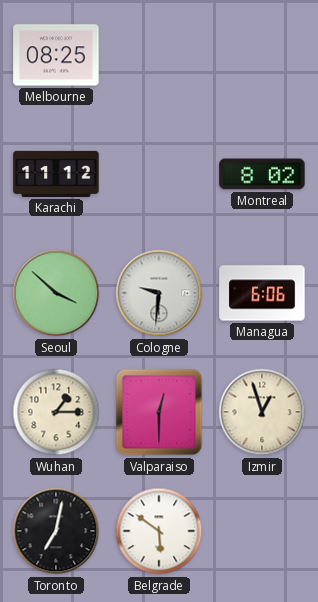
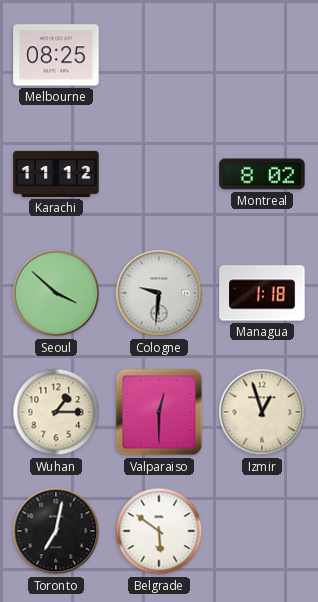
Managua: 6:06 -> 1:18
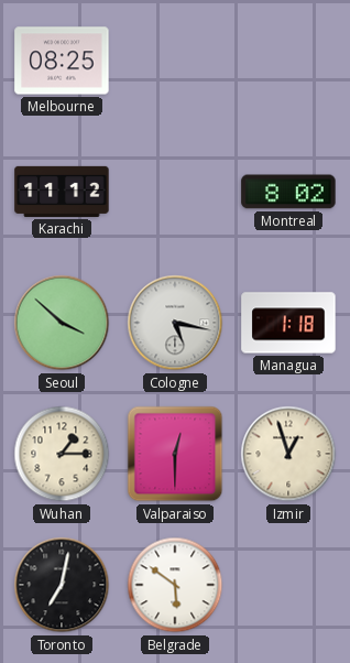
Cologne: 9:31 -> 5:17
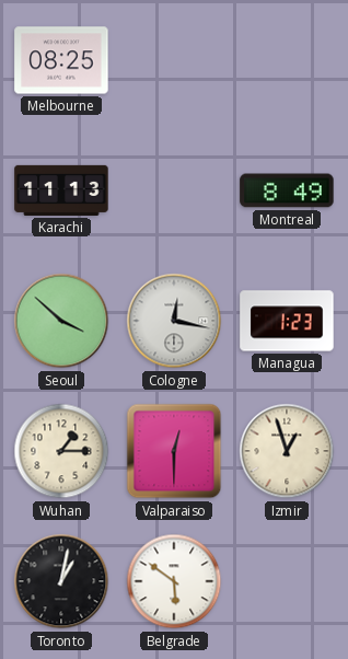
Karachi: 11:12 -> 11:13
Montreal: 8:02 -> 8:49
Cologne: 5:17 -> 12:17
Managua: 1:18 -> 1:23
Toronto: 7:02 -> 1:02
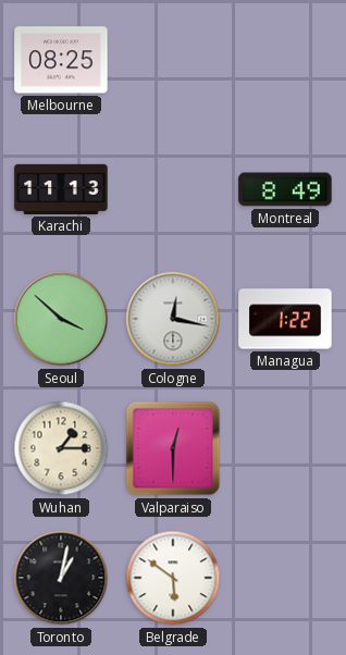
Managua: 1:23 -> 1:22
Izmir: 12:57 -> none
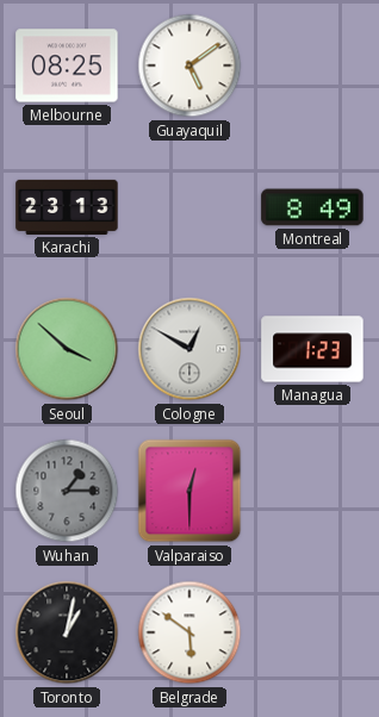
Guayaquil: none -> 5:09
Karachi: 11:13 -> 23:13
Cologne: 12:17 -> 12:50
Managua: 1:22 -> 1:23
Wuhan dial: cream -> grey
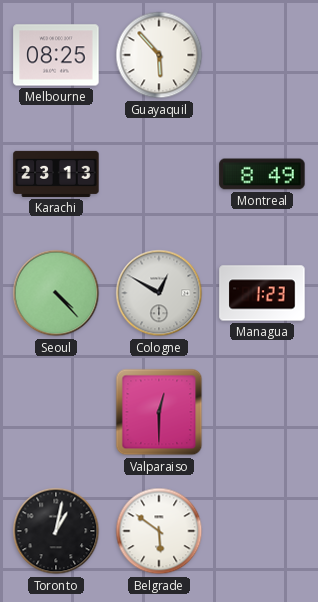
Guayaquil: 5:09 -> 5:53
Seoul: 3:52 -> 4:23
Wuhan: 1:15 -> none
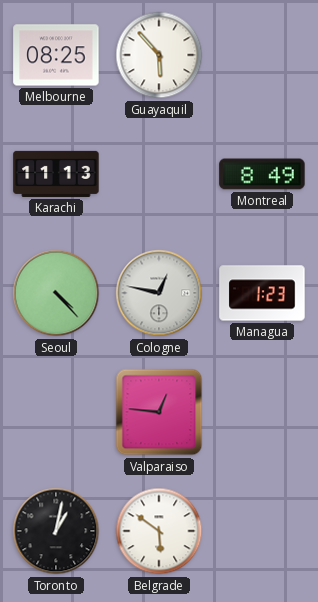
Karachi: 23:13 -> 11:13
Cologne: 12:50 -> 12:47
Valparaiso: 12:30 -> 12:46
